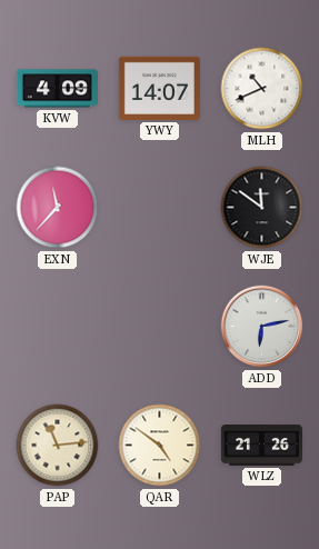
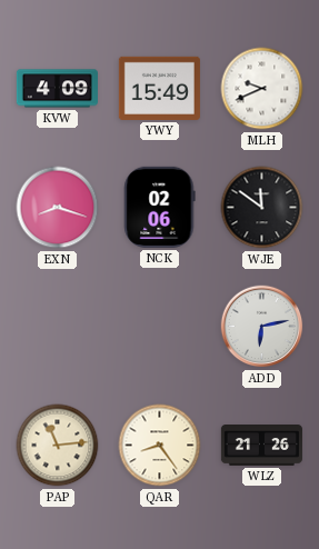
YWY: 14:07 -> 15:49
MLH: 10:41 -> 9:41
EXN: 11:37 -> 8:18
NCK: none -> 02:06
QAR: 4:51 -> 8:24
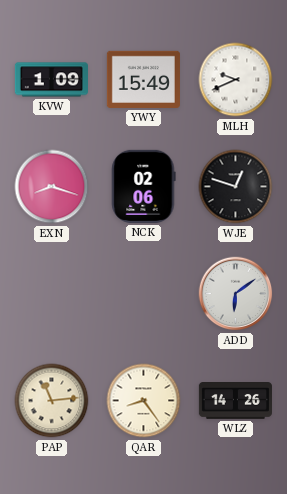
KVW: 4:09 -> 1:09
WJE: 11:51 -> 12:48
ADD: 6:13 -> 6:09
WLZ: 21:26 -> 14:26
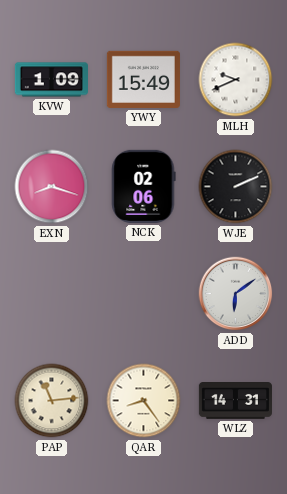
WJE: 12:48 -> 2:11
WLZ: 14:26 -> 14:31
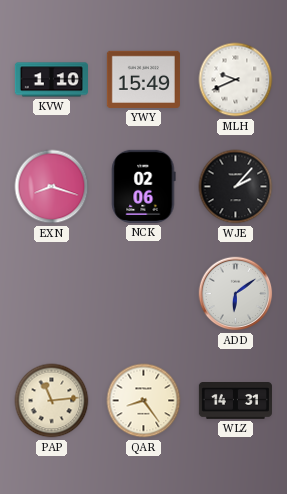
KVW: 1:09 -> 1:10
WJE: 2:11 -> 2:07
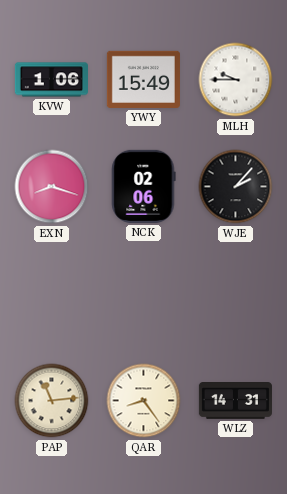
KVW: 1:10 -> 1:06
MLH: 9:41 -> 9:45
ADD: 6:09 -> none
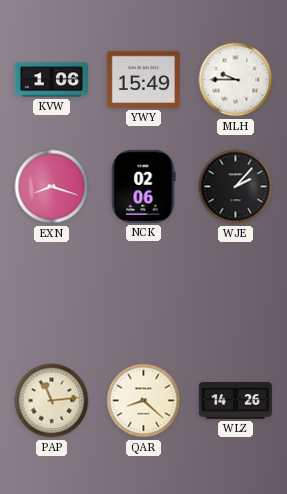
QAR: 8:24 -> 8:22
WLZ: 14:31 -> 14:26
